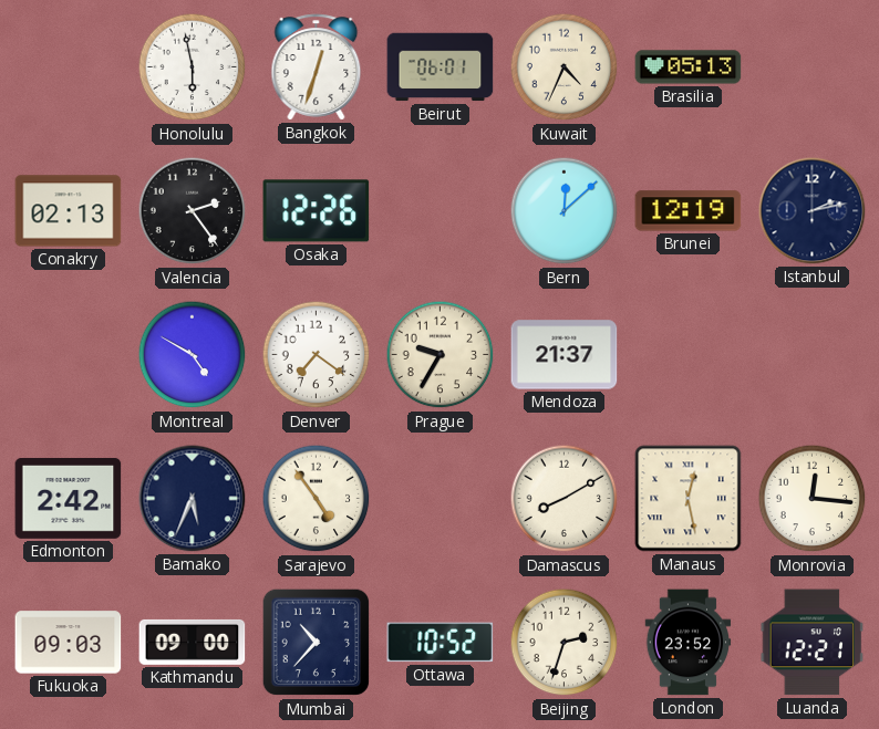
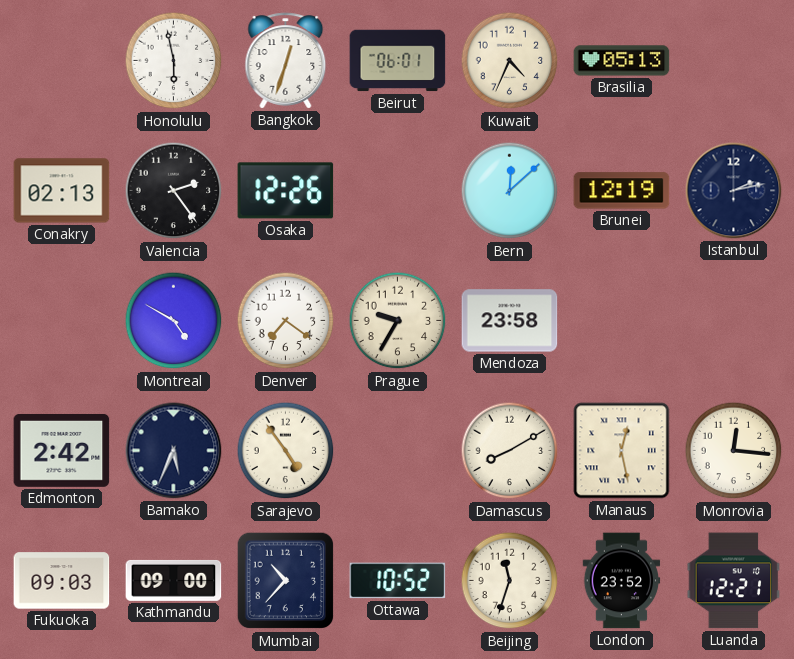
Mendoza: 21:37 -> 23:58
Beijing: 2:33 -> 11:33
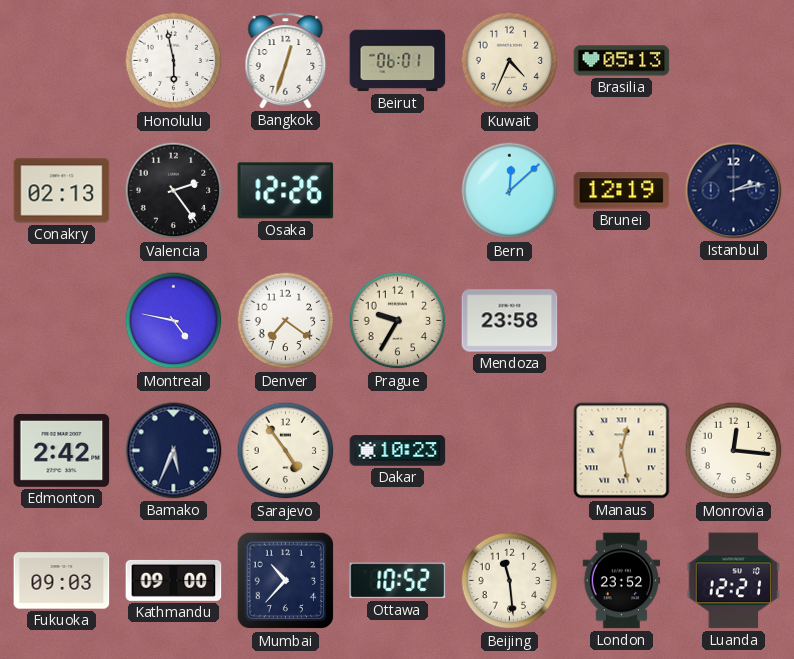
Montreal: 4:50 -> 4:47
Dakar: none -> 10:23
Damascus: 8:10 -> none
Beijing: 11:33 -> 11:29
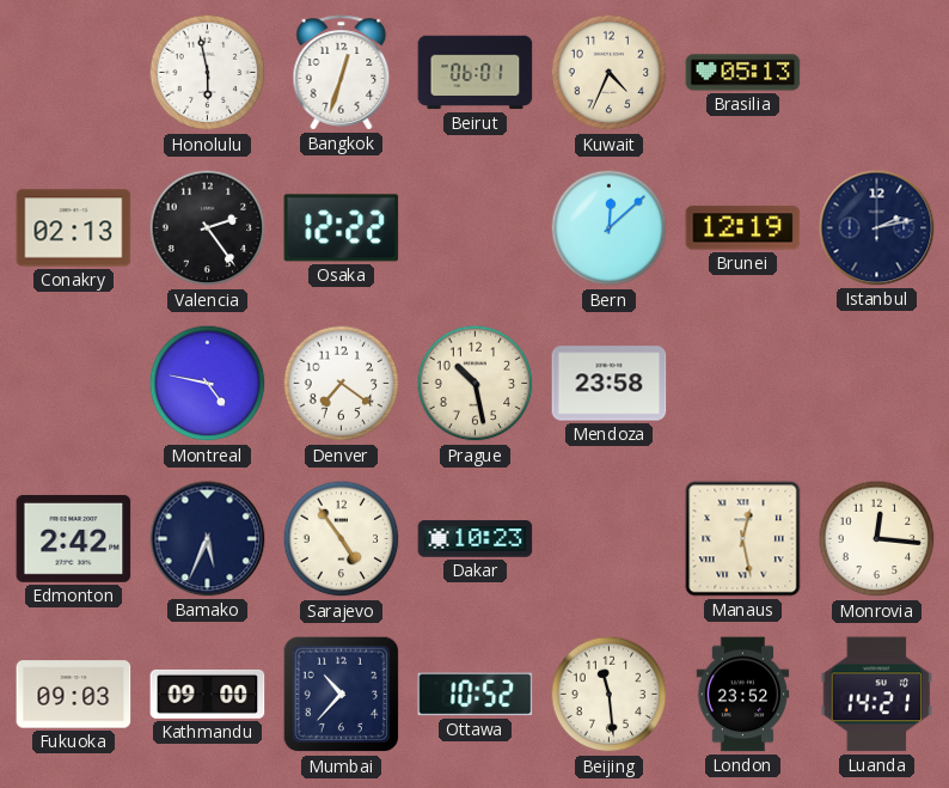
Osaka: 12:26 -> 12:22
Prague: 9:35 -> 10:28
Luanda: 12:21 -> 14:21
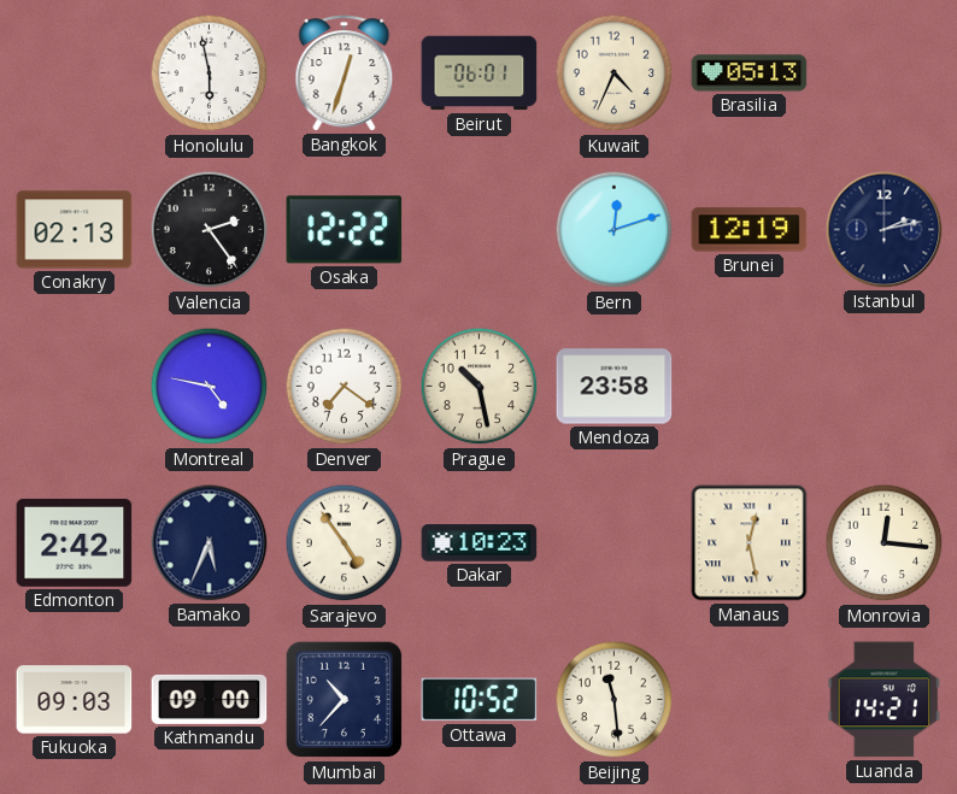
Bern: 12:08 -> 12:12
London: 23:52 -> none
